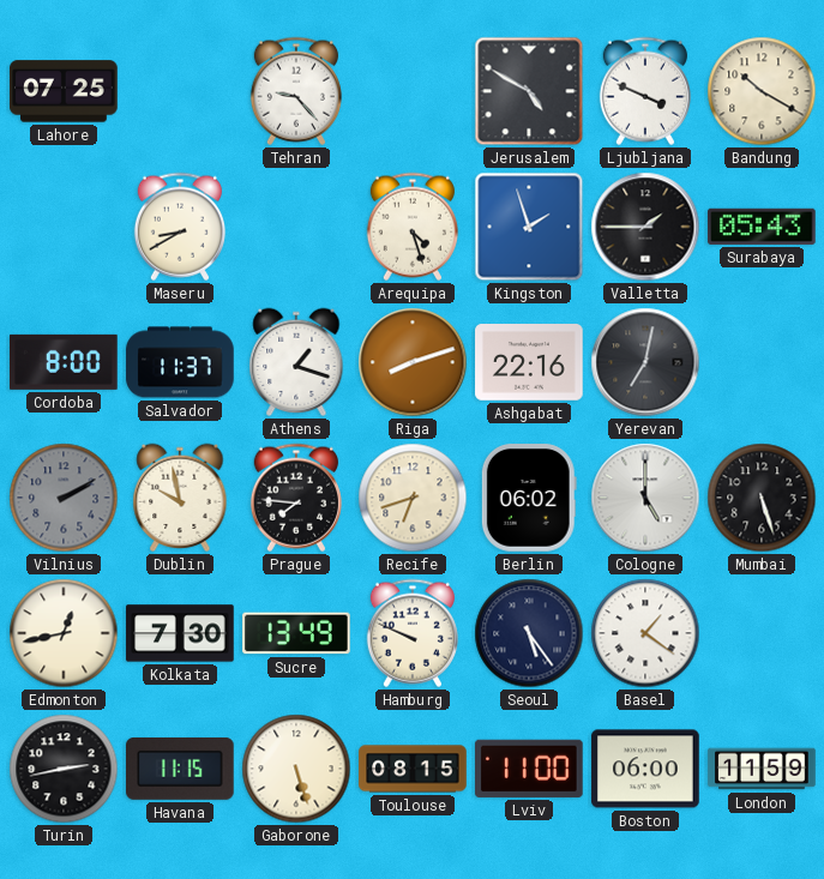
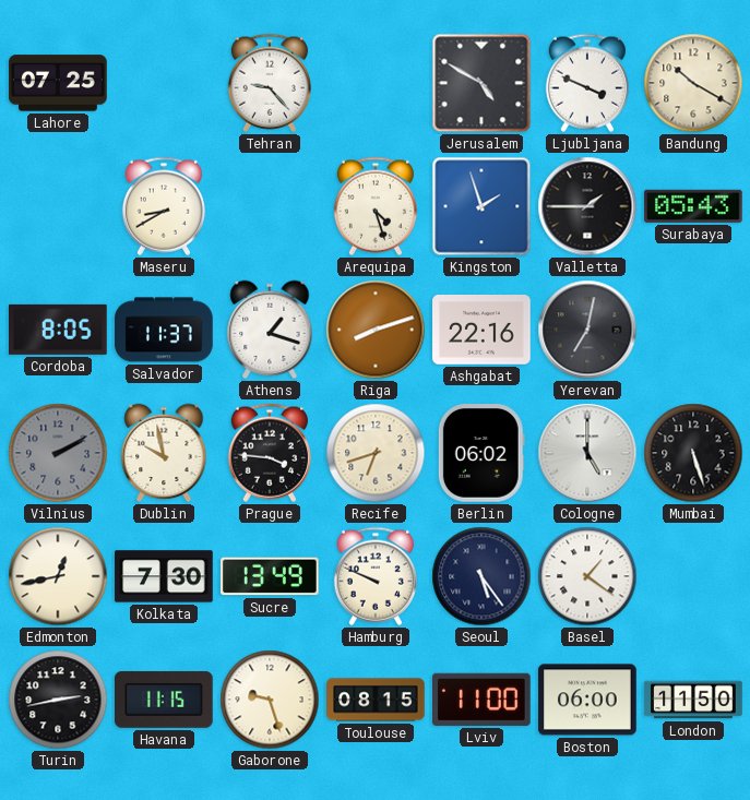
Cordoba: 8:00 -> 8:05
Prague: 7:46 -> 3:46
Gaborone: 5:27 -> 9:27
London: 11:59 -> 11:50
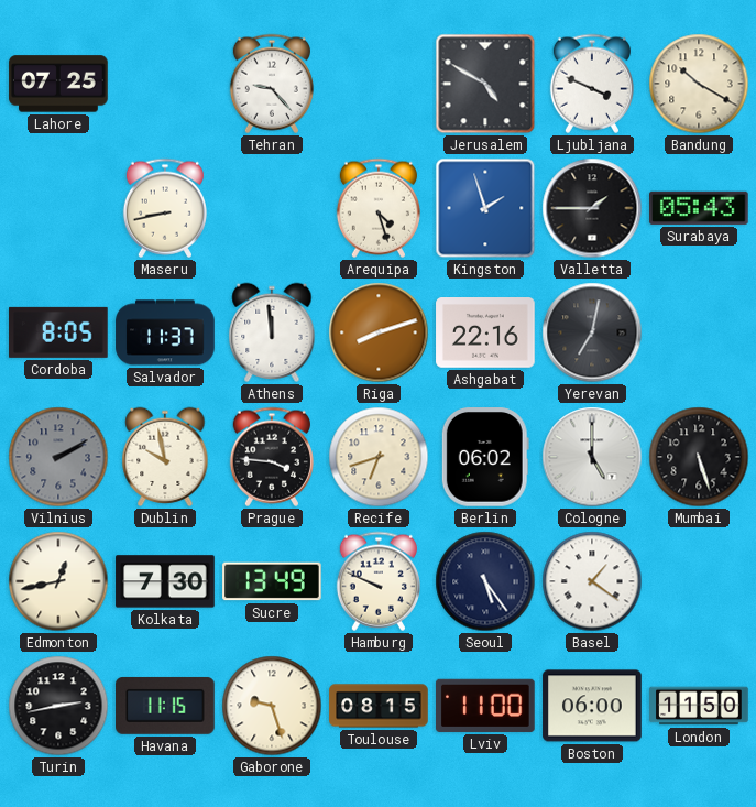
Maseru: 8:40 -> 8:43
Athens: 1:18 -> 11:59
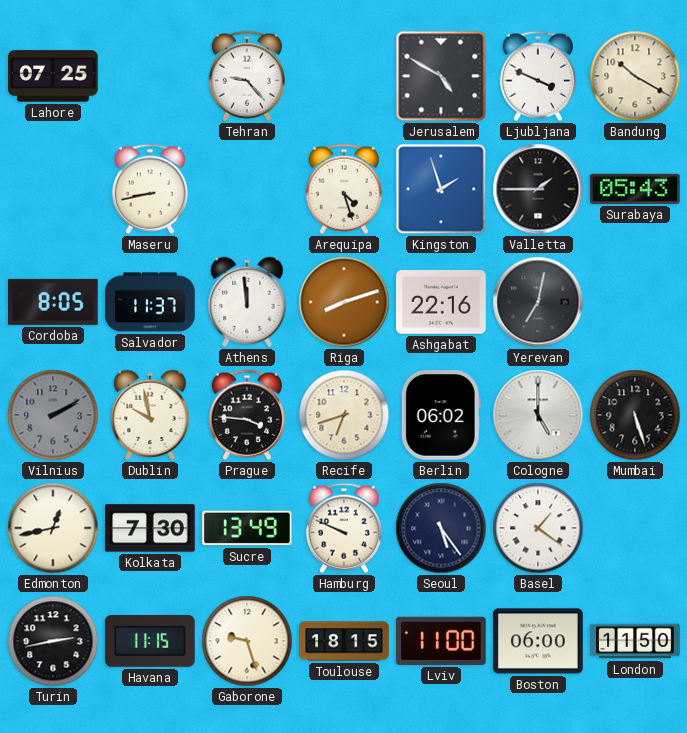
Toulouse: 08:15 -> 18:15
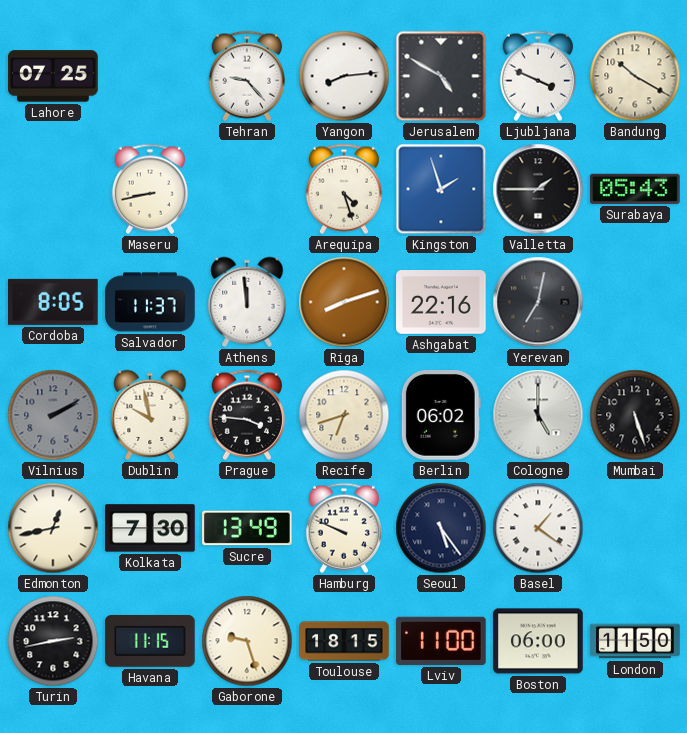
Yangon: none -> 8:14
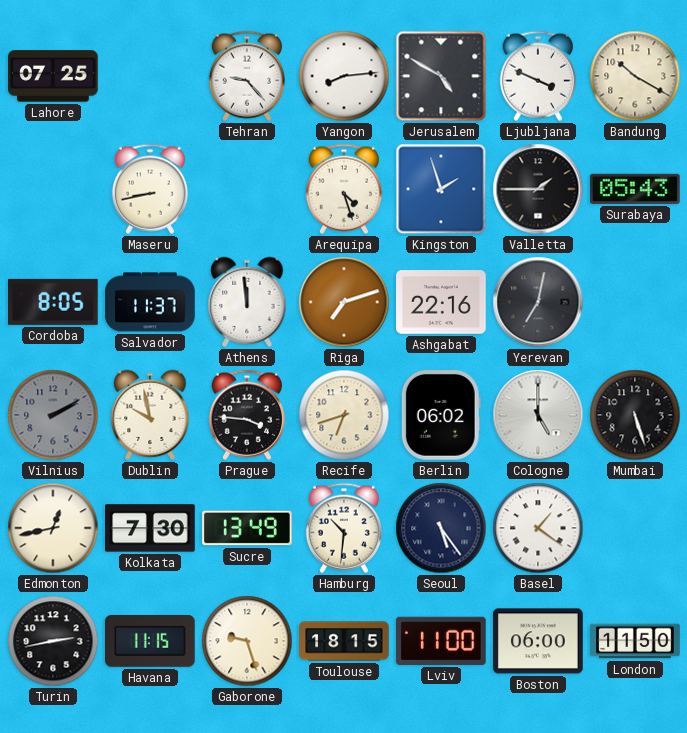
Riga: 8:12 -> 7:12
Hamburg: 9:49 -> 10:31
